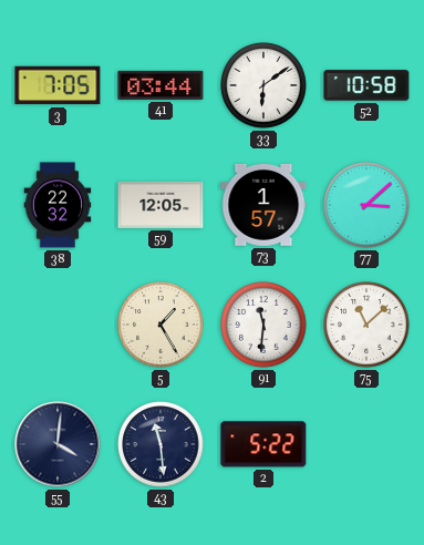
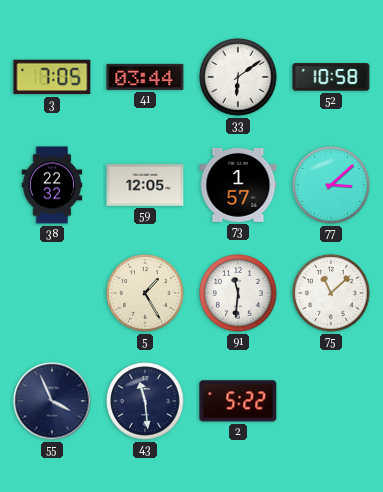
55: 4:01 -> 3:56
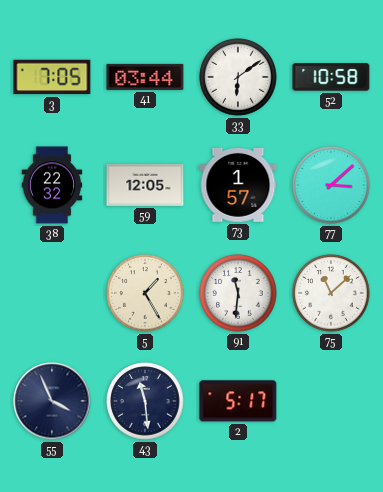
2: 5:22 -> 5:17
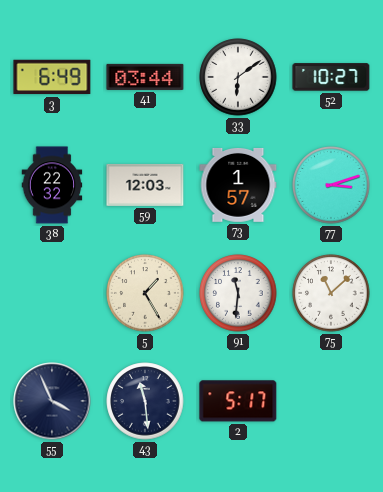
3: 7:05 -> 6:49
52: 10:58 -> 10:27
59: 12:05 -> 12:03
77: 3:08 -> 3:12
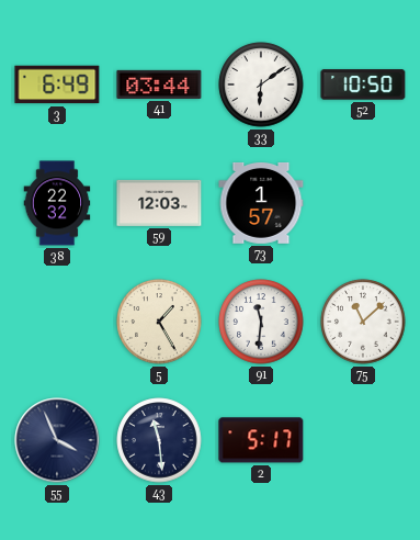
52: 10:27 -> 10:50
77: 3:12 -> none
